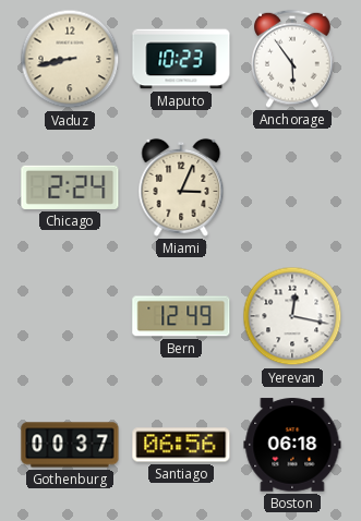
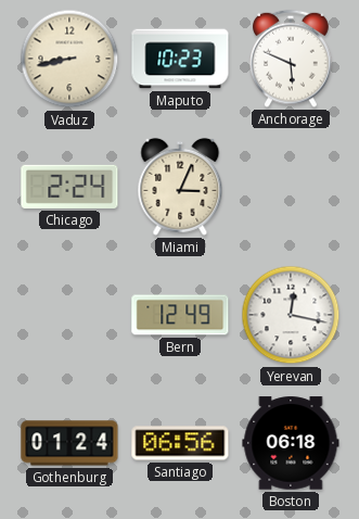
Anchorage: 5:54 -> 5:49
Gothenburg: 00:37 -> 01:24
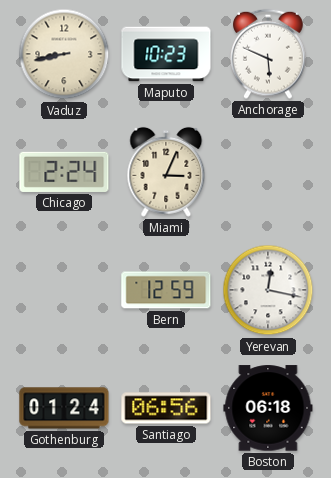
Bern: 12:49 -> 12:59
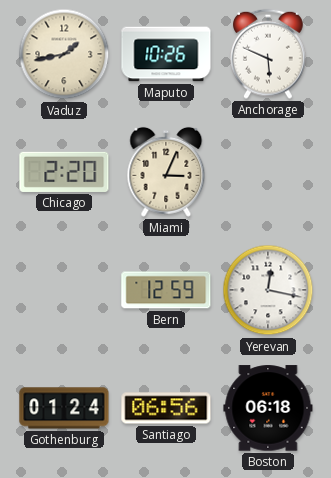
Vaduz: 8:43 -> 1:43
Maputo: 10:23 -> 10:26
Chicago: 2:24 -> 2:20
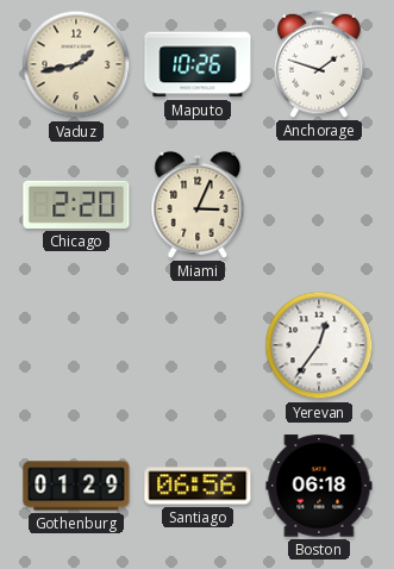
Anchorage: 5:49 -> 1:48
Bern: 12:59 -> none
Yerevan: 12:17 -> 12:36
Gothenburg: 01:24 -> 01:29
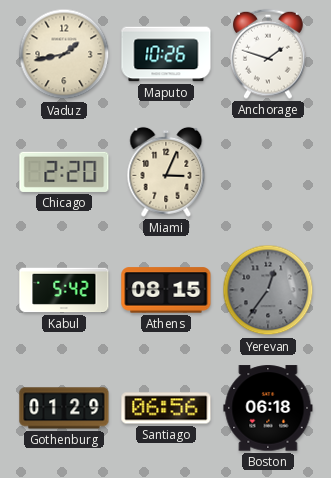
Kabul: none -> 5:42
Athens: none -> 08:15
Yerevan dial: white -> grey
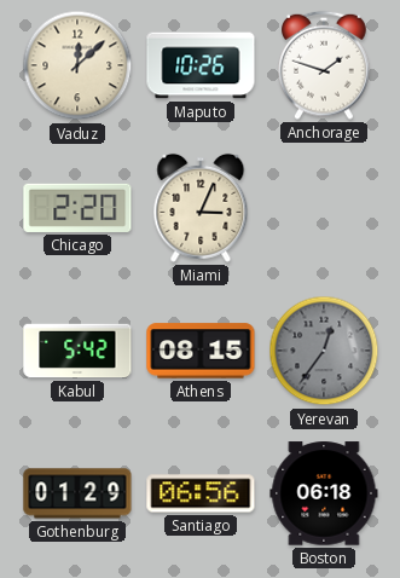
Vaduz: 1:43 -> 12:08
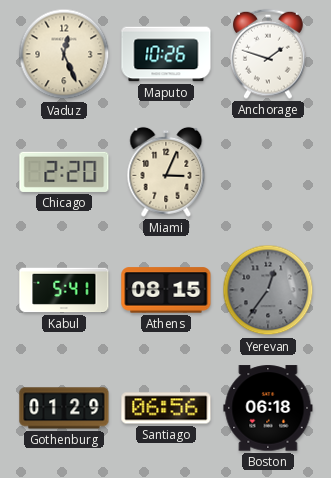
Vaduz: 12:08 -> 12:26
Kabul: 5:42 -> 5:41
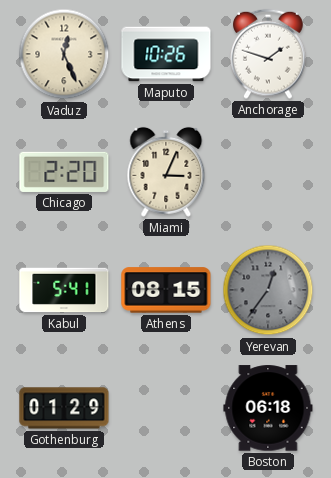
Santiago: 06:56 -> none
